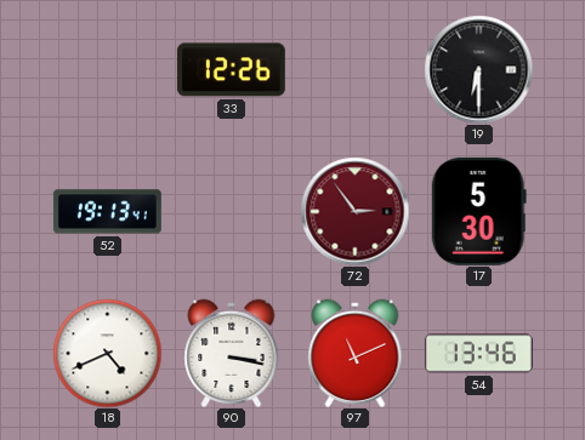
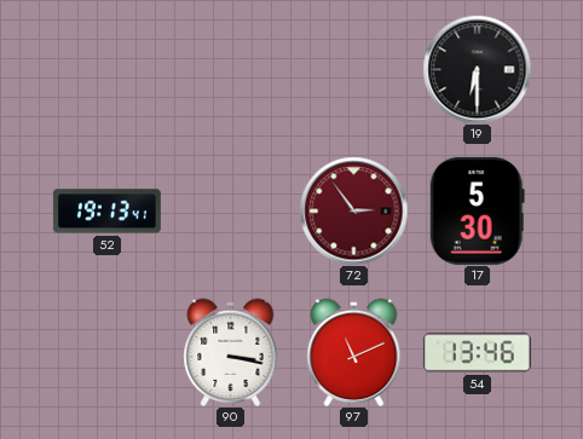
33: 12:26 -> none
18: 4:41 -> none
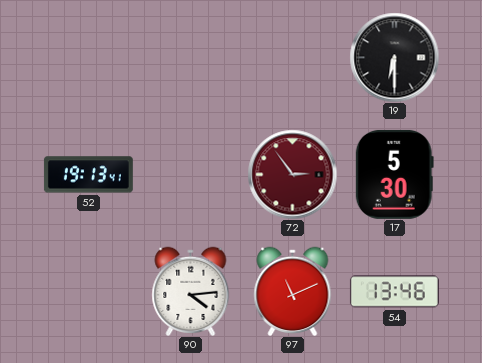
90: 3:17 -> 4:14
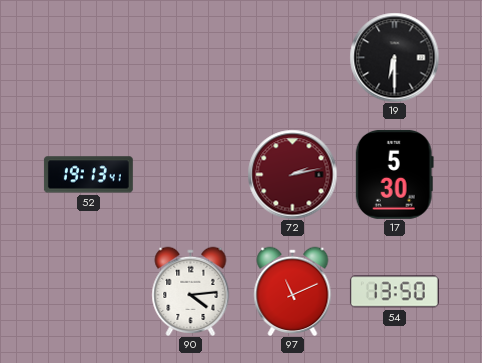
72: 2:54 -> 2:13
54: 13:46 -> 13:50
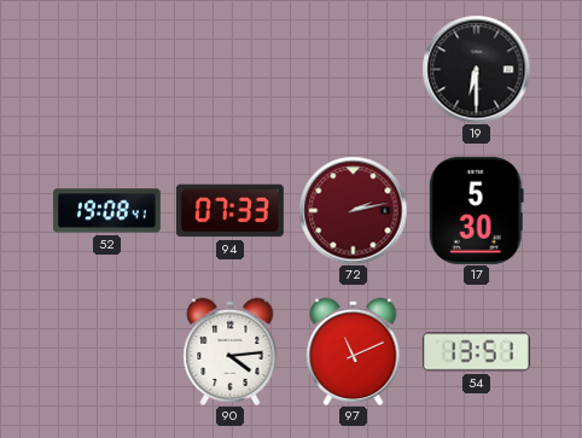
52: 19:13 -> 19:08
94: none -> 07:33
54: 13:50 -> 13:51
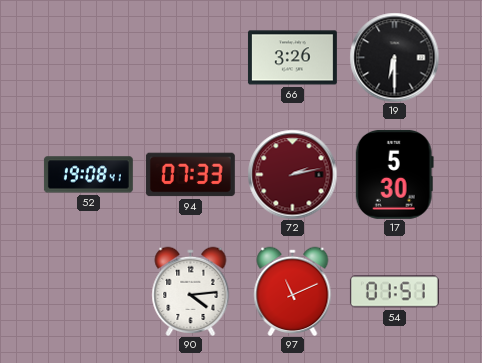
66: none -> 3:26
54: 13:51 -> 01:51
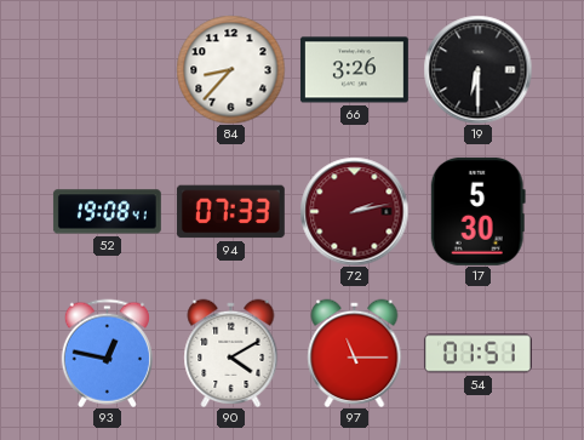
84: none -> 8:37
93: none -> 12:47
90: 4:14 -> 4:10
97: 11:11 -> 11:15
